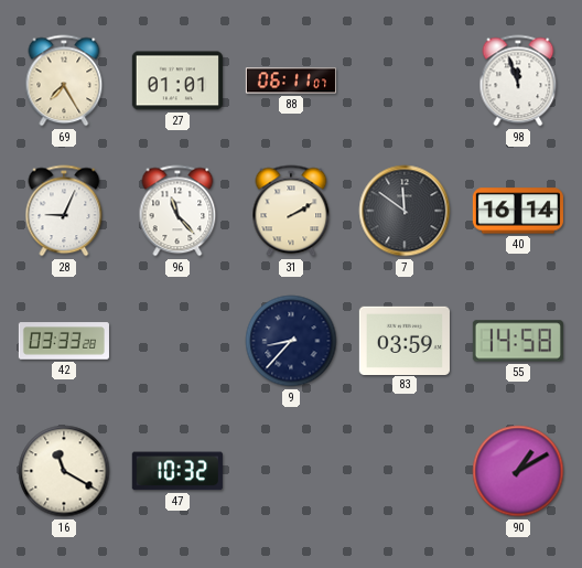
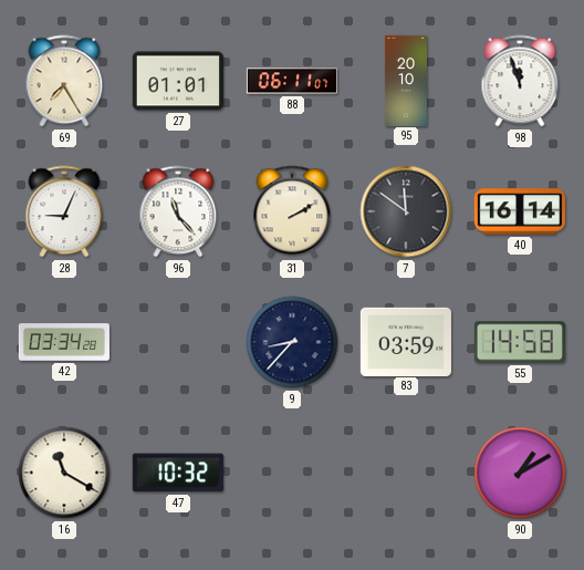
95: none -> 20:10
42: 03:33 -> 03:34
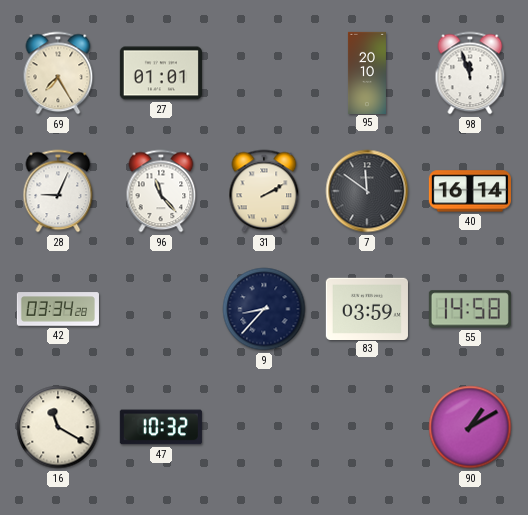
88: 06:11 -> none
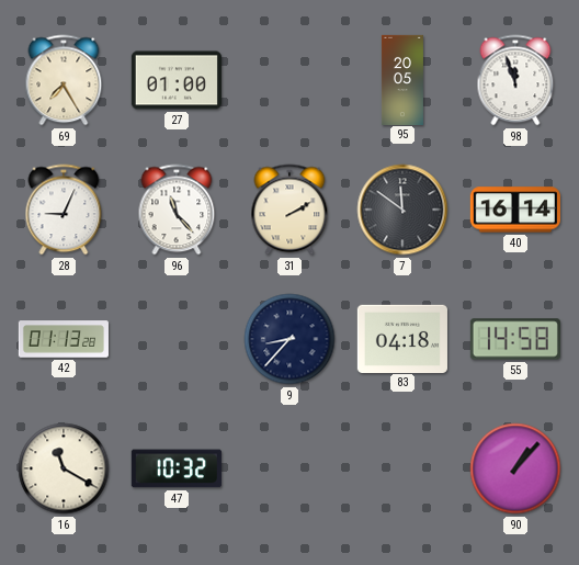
27: 01:01 -> 01:00
95: 20:10 -> 20:05
42: 03:34 -> 01:13
83: 03:59 -> 04:18
90: 1:10 -> 1:07
